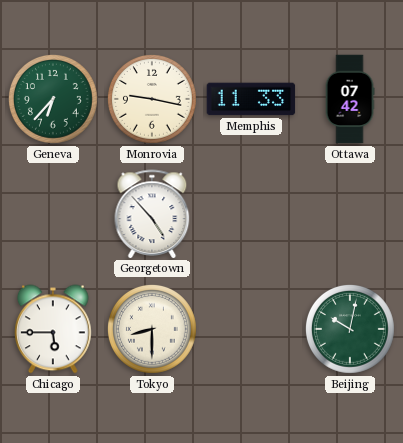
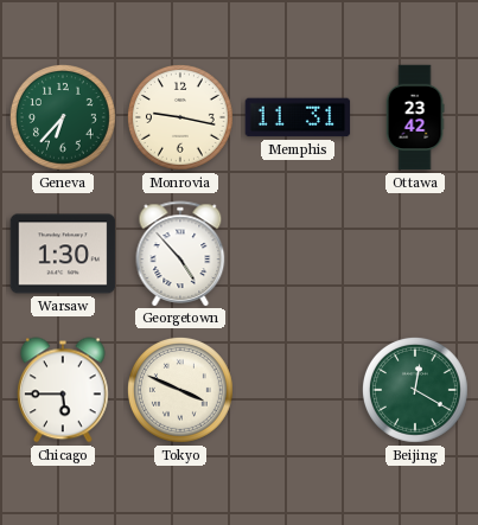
Memphis: 11:33 -> 11:31
Ottawa: 07:42 -> 23:42
Warsaw: none -> 1:30
Tokyo: 8:30 -> 3:49
Beijing: 10:02 -> 12:20
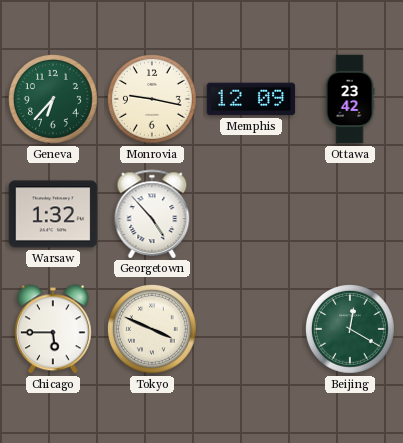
Memphis: 11:31 -> 12:09
Warsaw: 1:30 -> 1:32
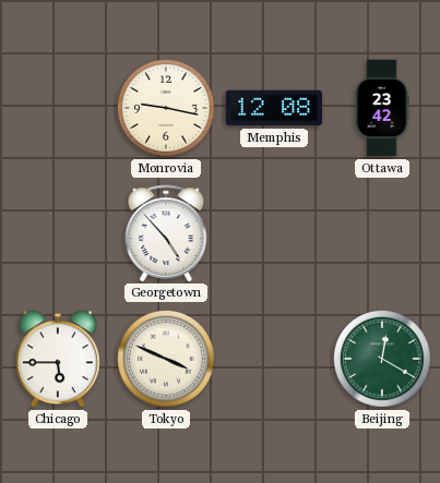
Geneva: 6:37 -> none
Memphis: 12:09 -> 12:08
Warsaw: 1:32 -> none
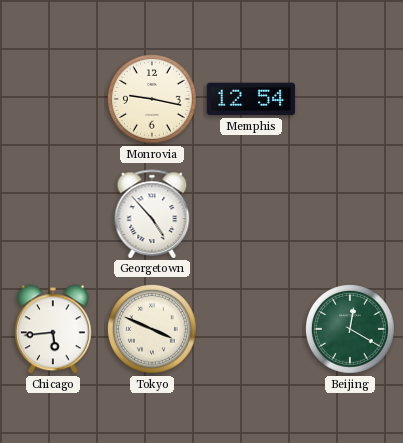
Memphis: 12:08 -> 12:54
Ottawa: 23:42 -> none
Chicago: 5:45 -> 5:44
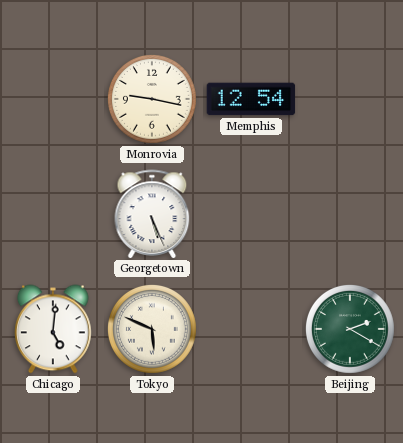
Georgetown: 4:53 -> 5:26
Chicago: 5:44 -> 5:01
Tokyo: 3:49 -> 5:49
Beijing: 12:20 -> 2:20
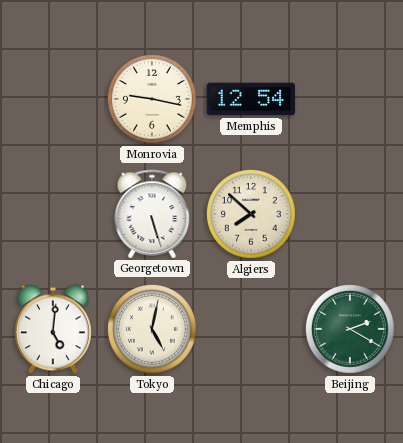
Georgetown: 5:26 -> 5:27
Algiers: none -> 7:52
Tokyo: 5:49 -> 5:02
